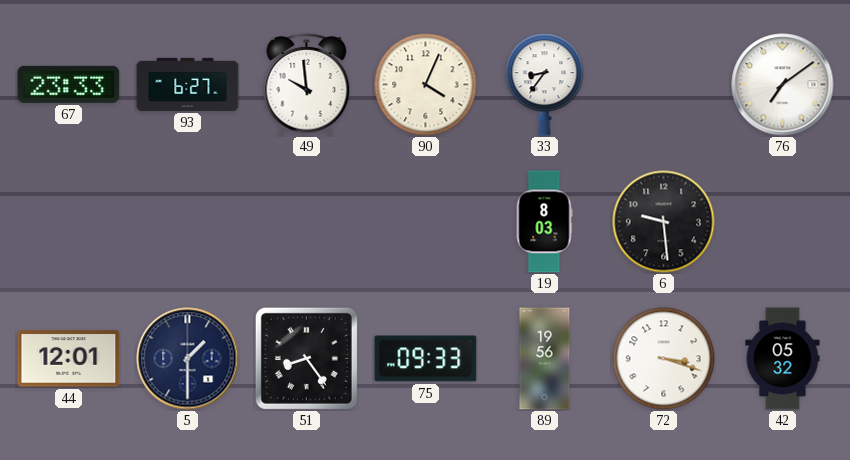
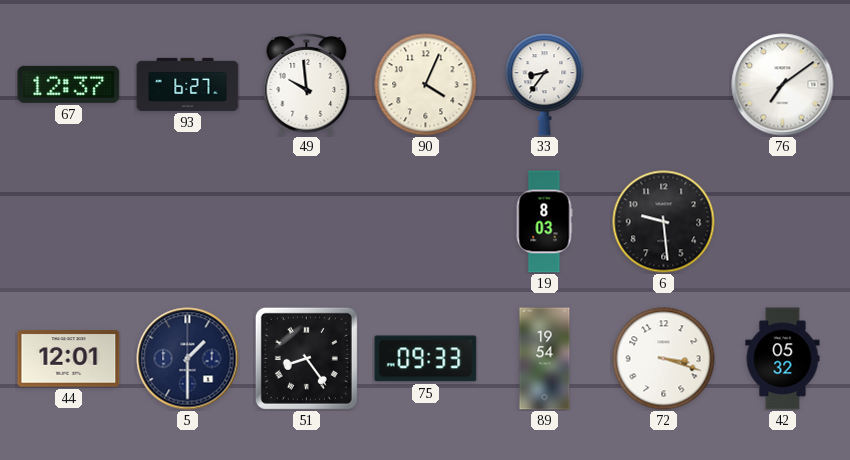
67: 23:33 -> 12:37
89: 19:56 -> 19:54
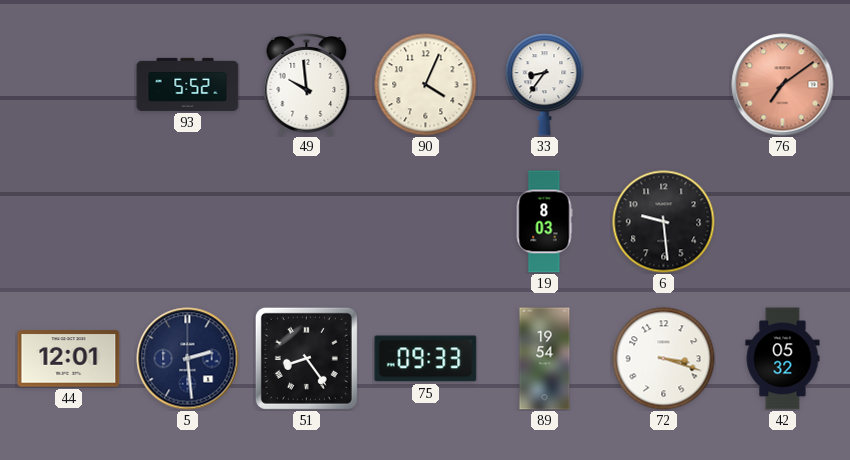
67: 12:37 -> none
93: 6:27 -> 5:52
76 dial: white -> salmon
5: 1:30 -> 2:29
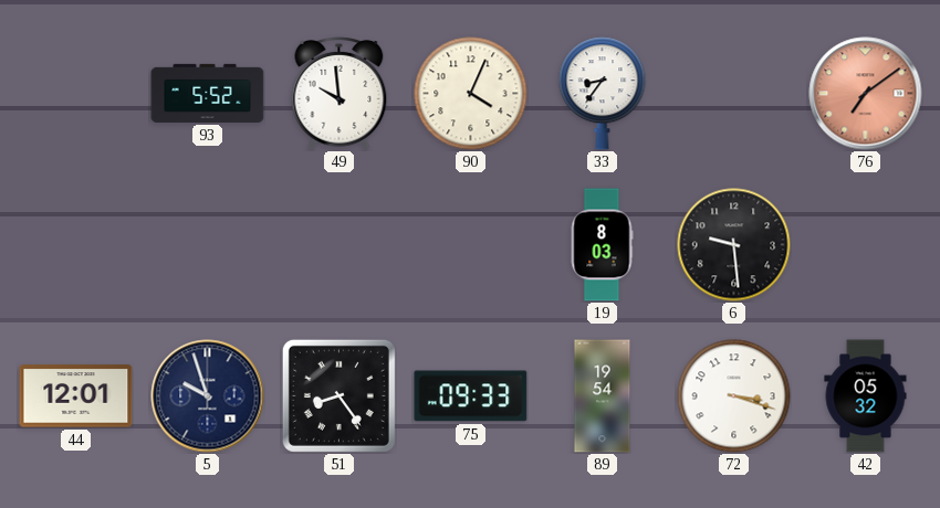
5: 2:29 -> 9:57
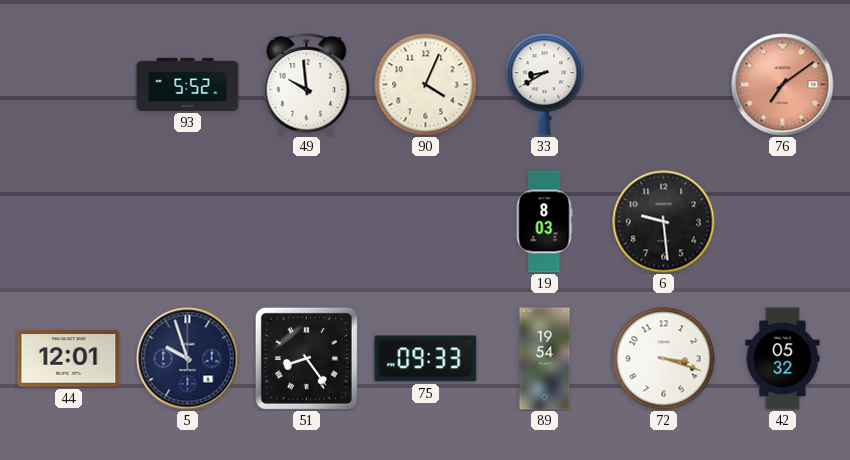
33: 8:36 -> 8:40
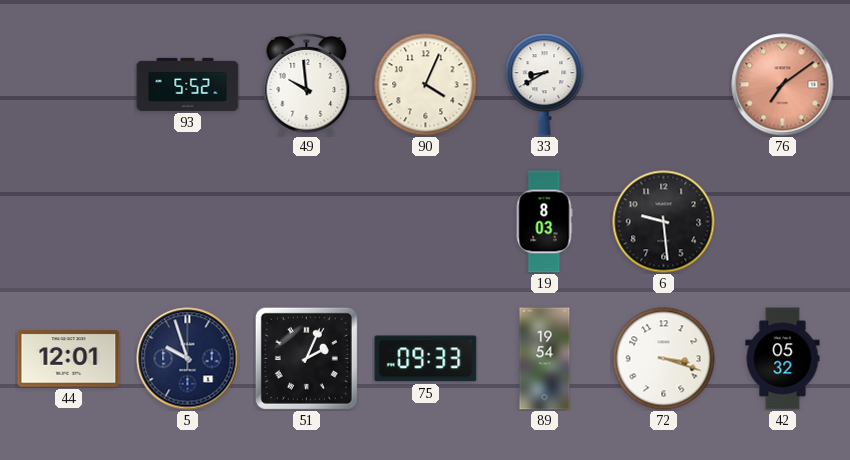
51: 8:24 -> 2:04
